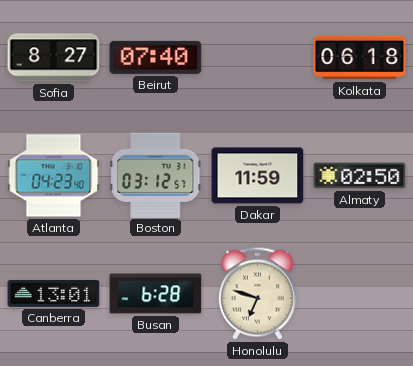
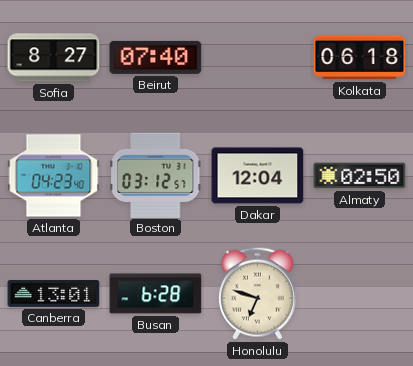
Dakar: 11:59 -> 12:04
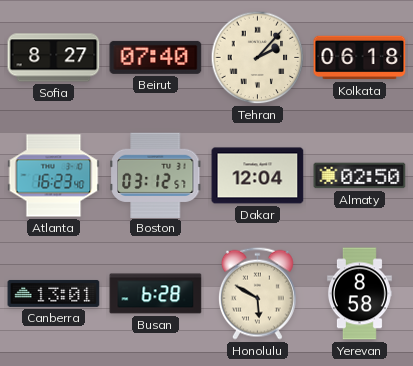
Tehran: none -> 2:07
Atlanta: 04:23 -> 16:23
Honolulu: 6:48 -> 5:50
Yerevan: none -> 8:58
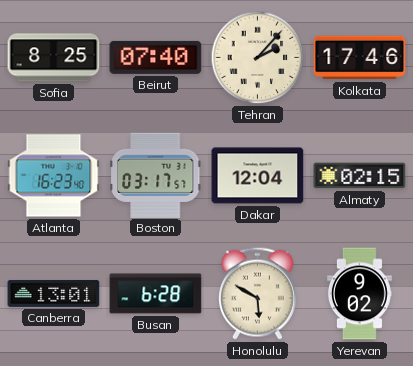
Sofia: 8:27 -> 8:25
Kolkata: 06:18 -> 17:46
Boston: 03:12 -> 03:17
Almaty: 02:50 -> 02:15
Yerevan: 8:58 -> 9:02
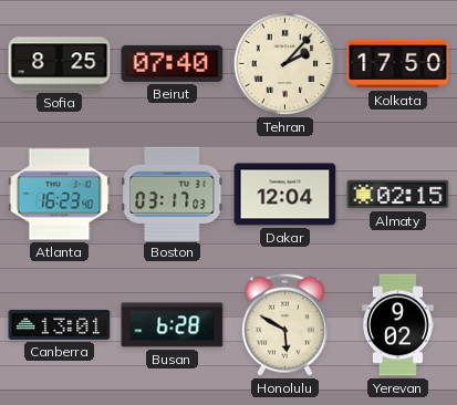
Kolkata: 17:46 -> 17:50
Boston: 03:17:57 -> 03:17:03
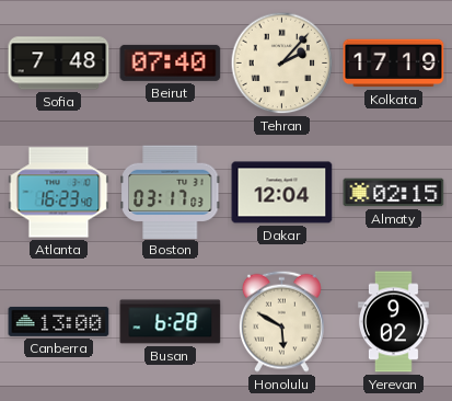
Sofia: 8:25 -> 7:48
Kolkata: 17:50 -> 17:19
Canberra: 13:01 -> 13:00
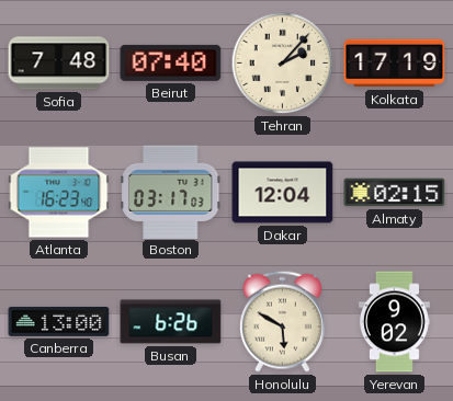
Busan: 6:28 -> 6:26
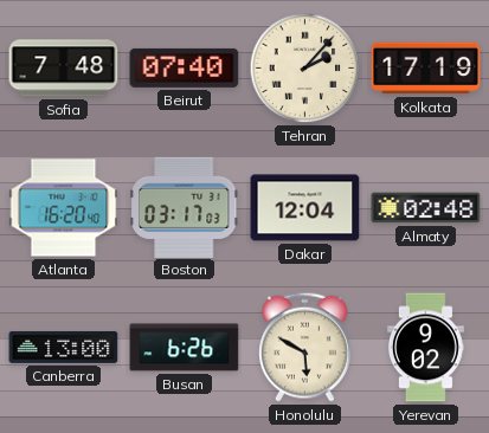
Atlanta: 16:23 -> 16:20
Almaty: 02:15 -> 02:48
